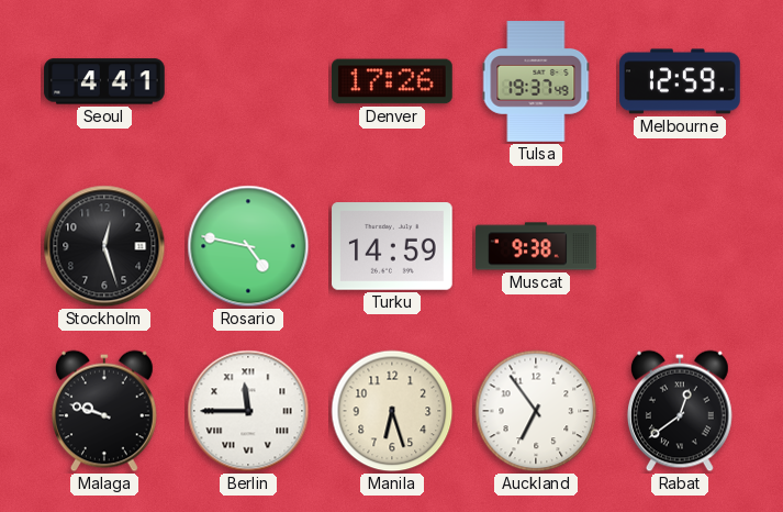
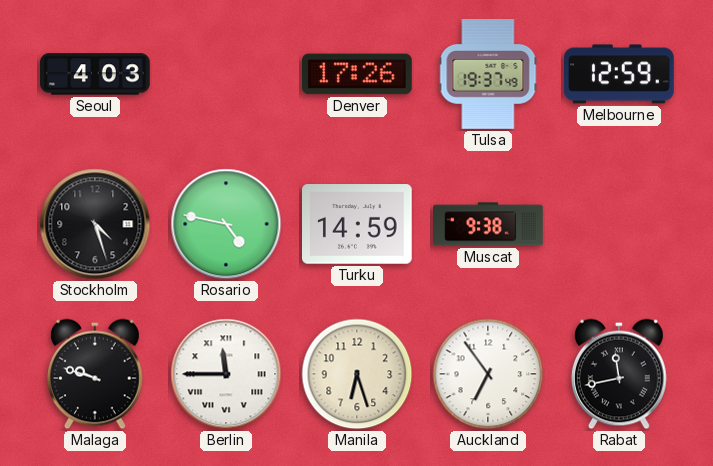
Seoul: 4:41 -> 4:03
Stockholm: 12:27 -> 4:27
Rabat: 12:39 -> 11:43
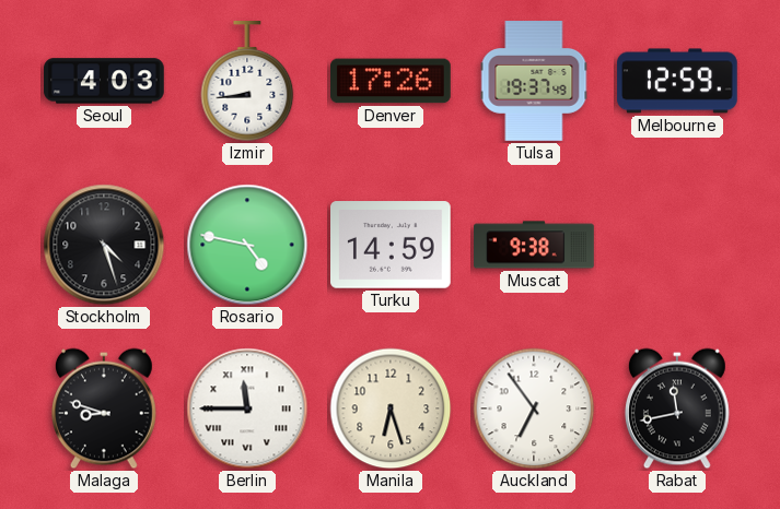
Izmir: none -> 8:44
Malaga: 9:48 -> 8:48
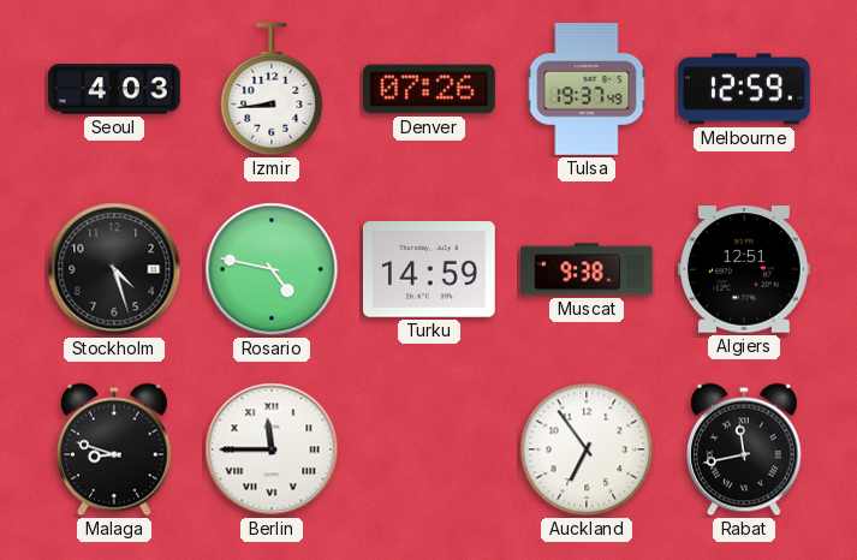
Denver: 17:26 -> 07:26
Algiers: none -> 12:51
Manila: 6:27 -> none
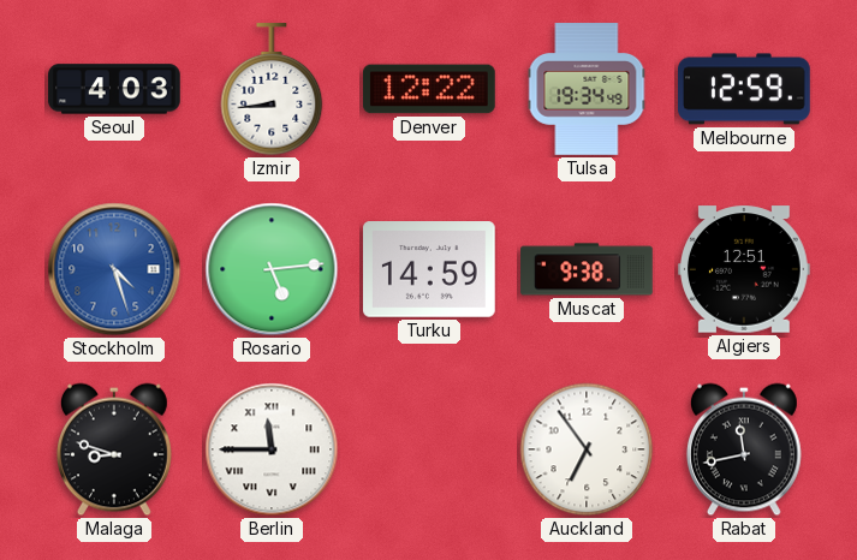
Denver: 07:26 -> 12:22
Tulsa: 19:37 -> 19:34
Stockholm dial: black -> blue
Rosario: 4:47 -> 5:14
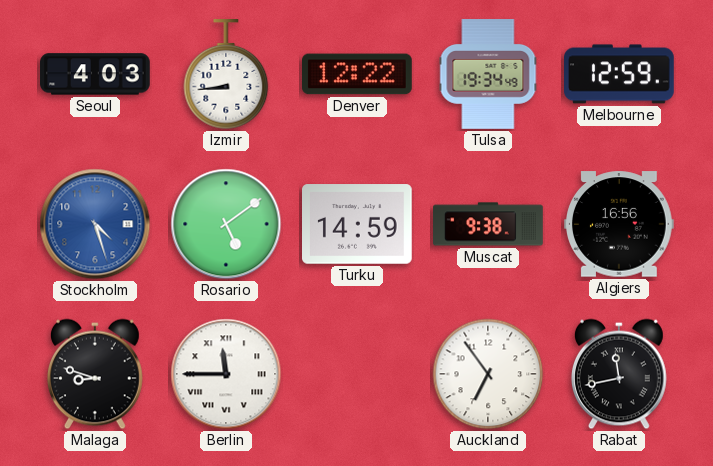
Rosario: 5:14 -> 5:09
Algiers: 12:51 -> 16:56
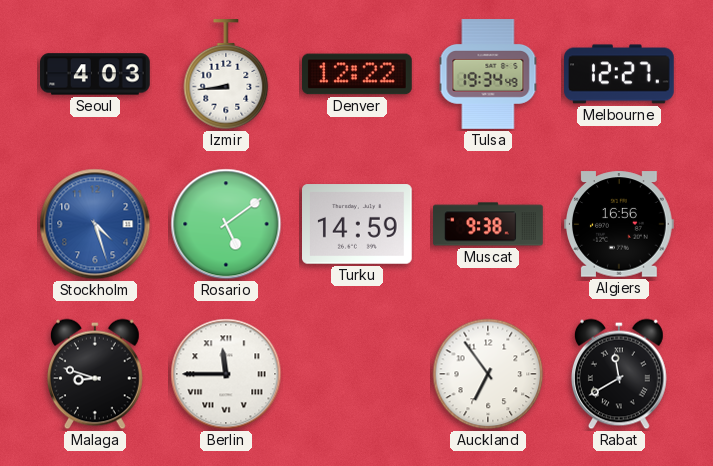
Melbourne: 12:59 -> 12:27
Rabat: 11:43 -> 11:40
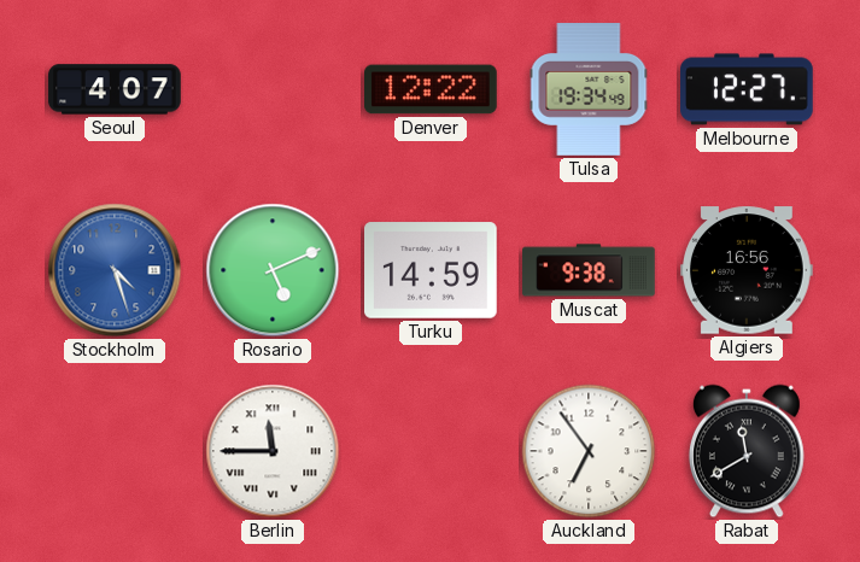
Seoul: 4:03 -> 4:07
Izmir: 8:44 -> none
Rosario: 5:09 -> 5:11
Malaga: 8:48 -> none
